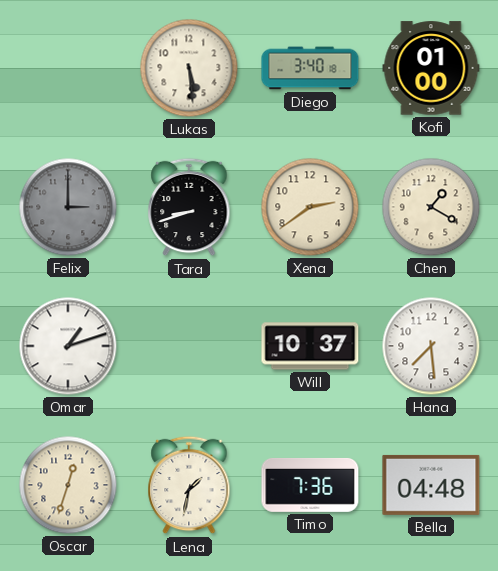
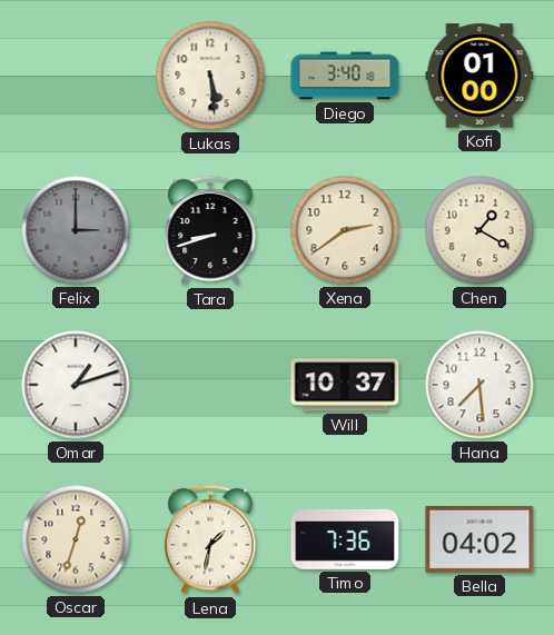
Bella: 04:48 -> 04:02
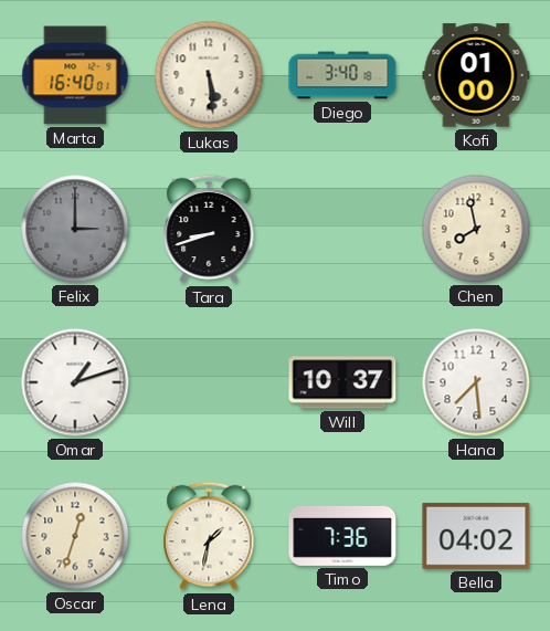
Marta: none -> 16:40
Xena: 2:39 -> none
Chen: 1:20 -> 7:58
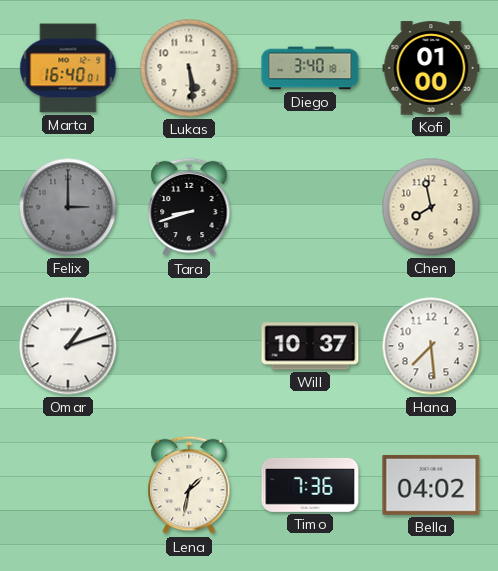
Oscar: 12:33 -> none
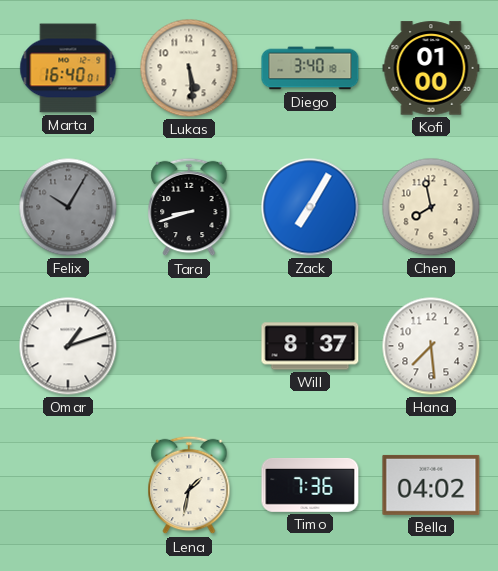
Felix: 3:00 -> 10:05
Zack: none -> 7:05
Will: 10:37 -> 8:37
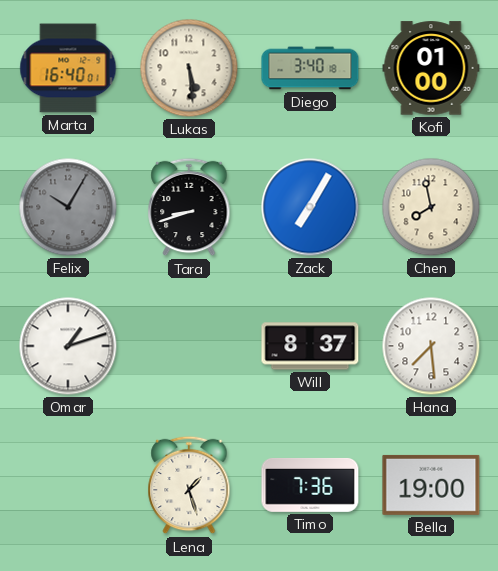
Lena: 1:32 -> 1:27
Bella: 04:02 -> 19:00
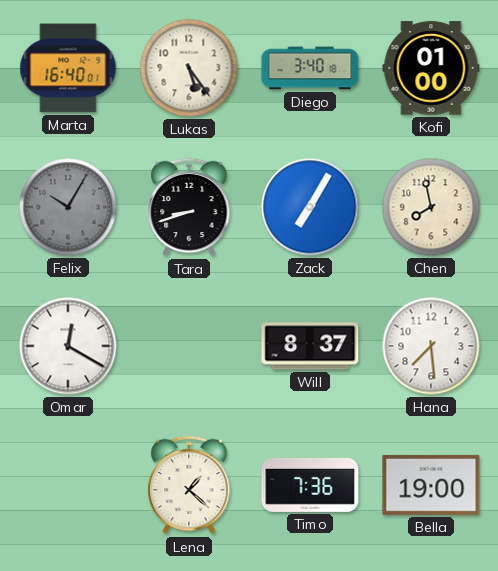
Lukas: 5:29 -> 5:24
Omar: 1:12 -> 12:20
Lena: 1:27 -> 1:22
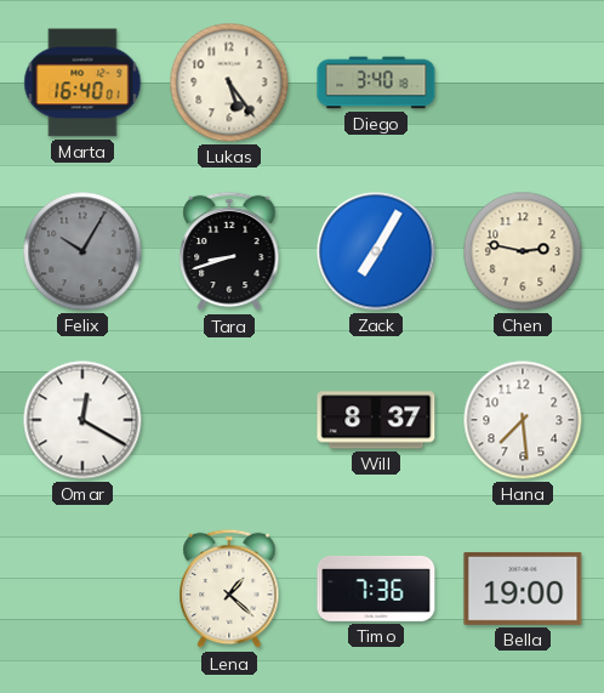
Kofi: 01:00 -> none
Chen: 7:58 -> 2:47
